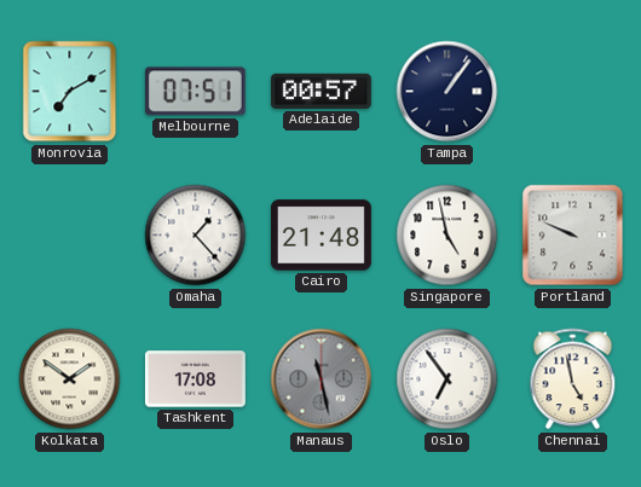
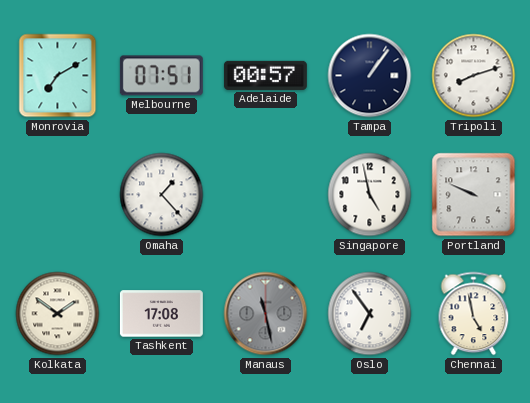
Tripoli: none -> 8:12
Cairo: 21:48 -> none
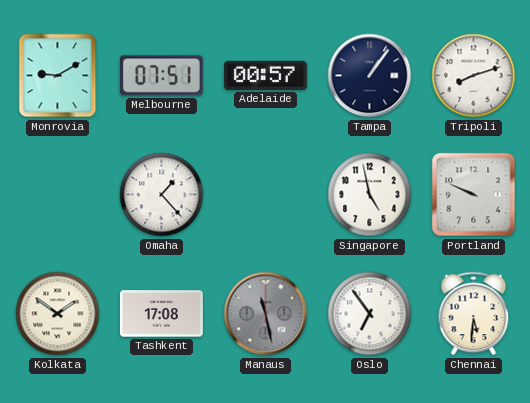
Monrovia: 7:10 -> 9:10
Chennai: 4:58 -> 5:31
